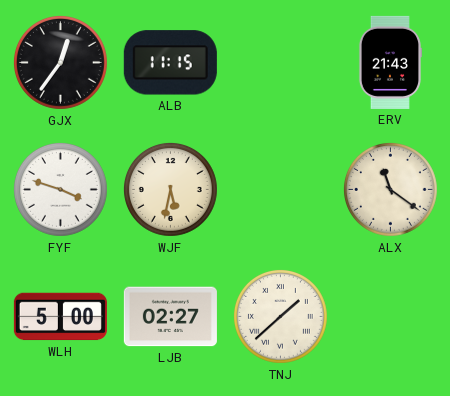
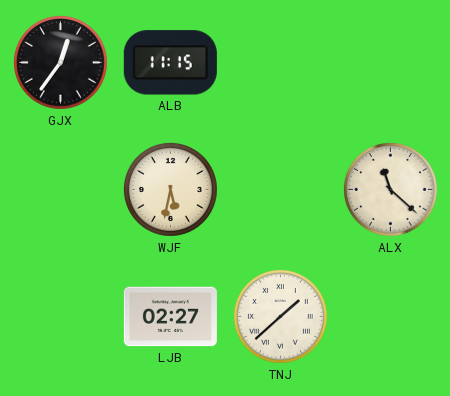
ERV: 21:43 -> none
FYF: 3:48 -> none
ALX: 11:21 -> 11:22
WLH: 5:00 -> none
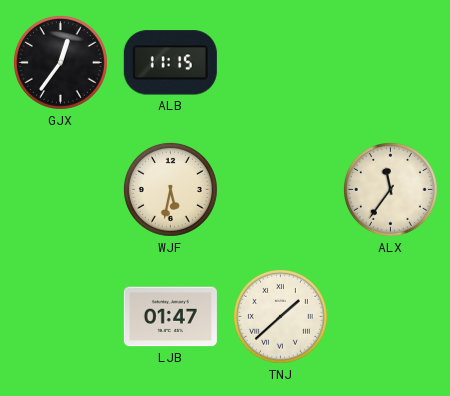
ALX: 11:22 -> 11:36
LJB: 02:27 -> 01:47
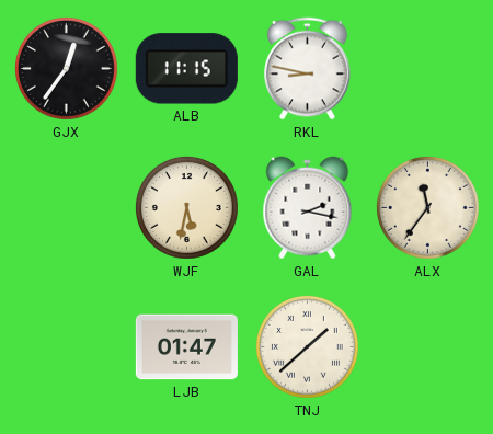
RKL: none -> 8:47
GAL: none -> 2:17
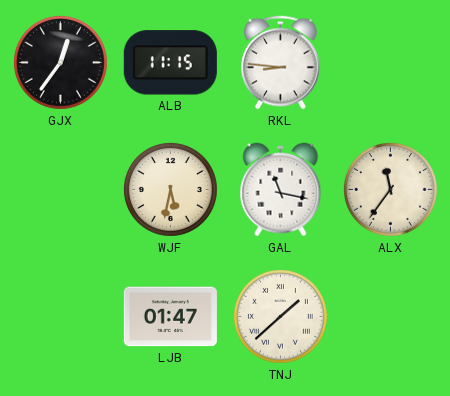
RKL: 8:47 -> 8:46
GAL: 2:17 -> 11:17
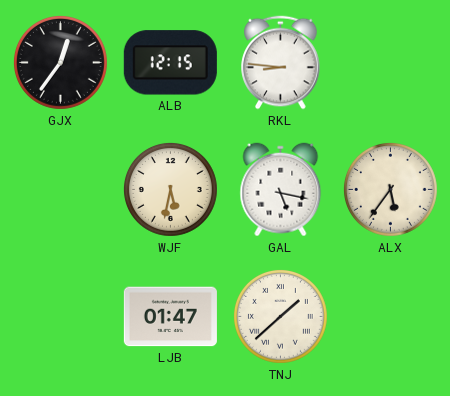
ALB: 11:15 -> 12:15
GAL: 11:17 -> 5:17
ALX: 11:36 -> 5:36
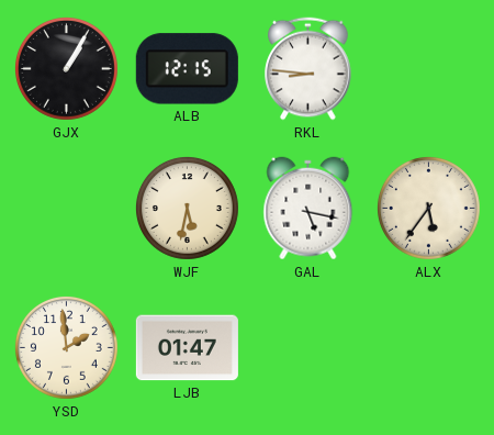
GJX: 12:36 -> 1:05
YSD: none -> 1:59
TNJ: 1:38 -> none
